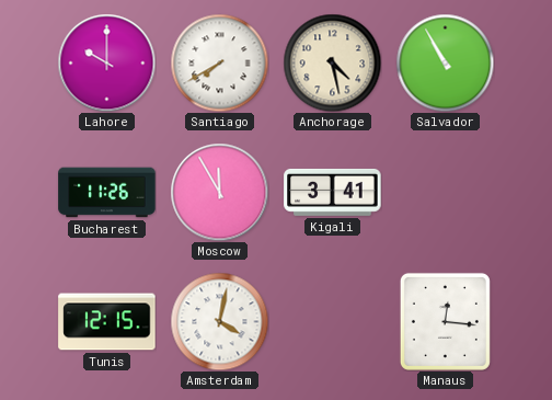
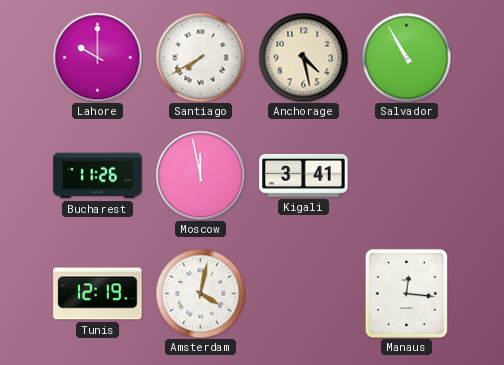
Moscow: 11:55 -> 11:58
Tunis: 12:15 -> 12:19
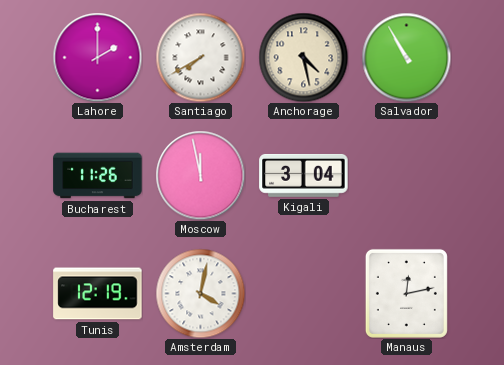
Lahore: 10:00 -> 2:00
Kigali: 3:41 -> 3:04
Manaus: 12:16 -> 12:13
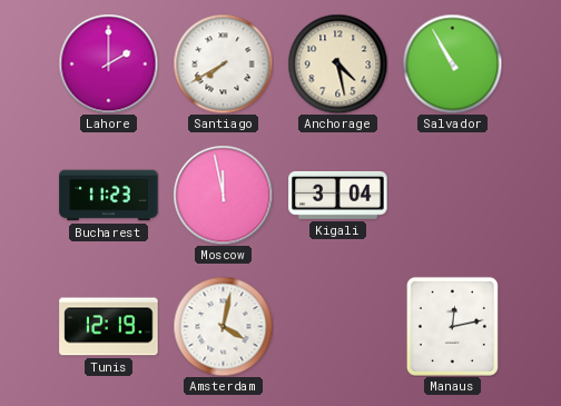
Bucharest: 11:26 -> 11:23
